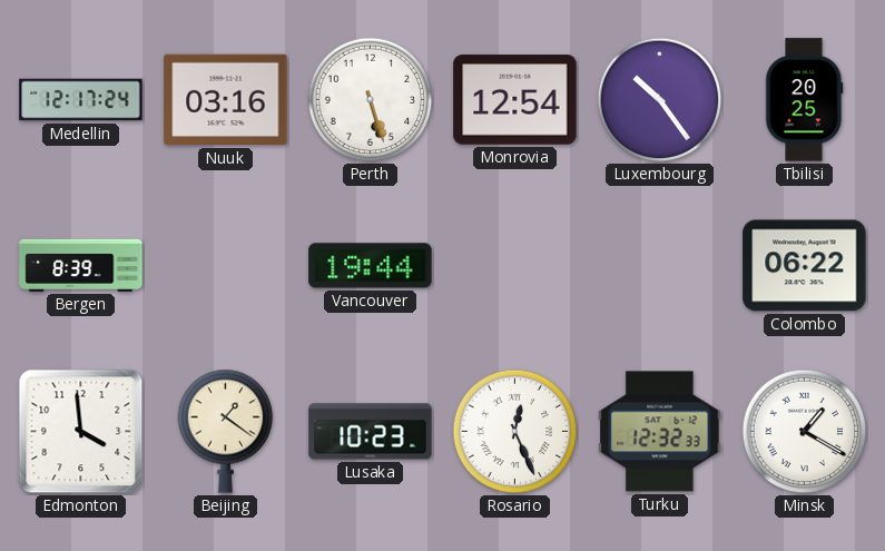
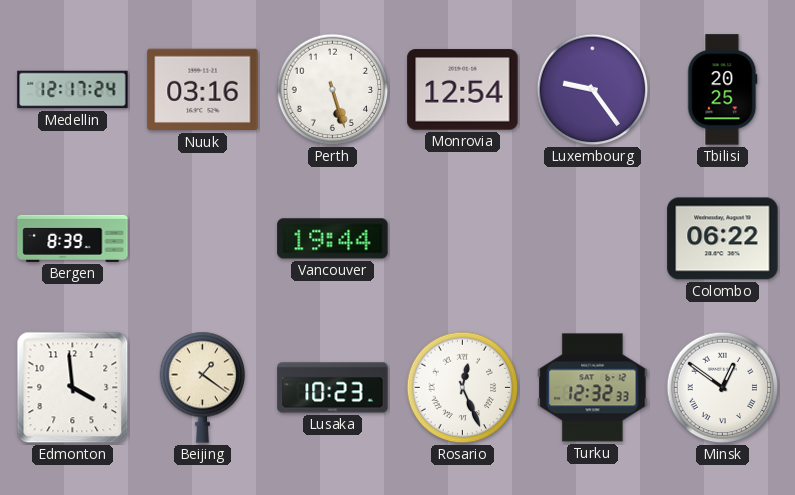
Luxembourg: 10:24 -> 9:24
Minsk: 1:20 -> 12:51
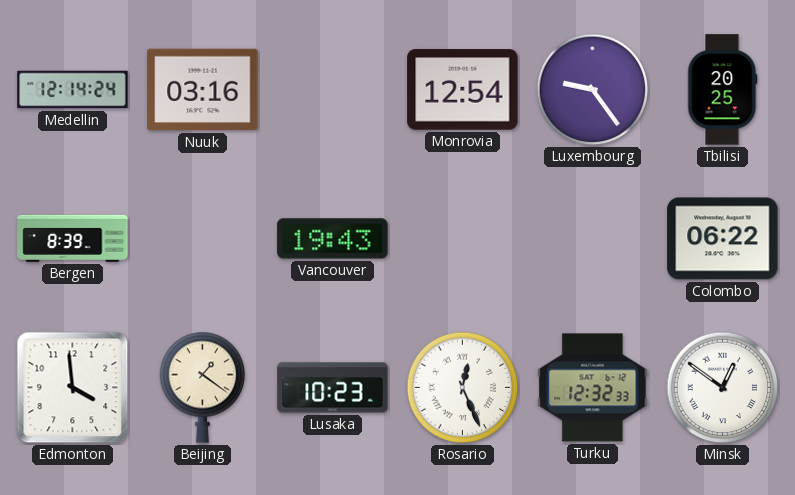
Medellin: 12:17 -> 12:14
Perth: 5:27 -> none
Vancouver: 19:44 -> 19:43
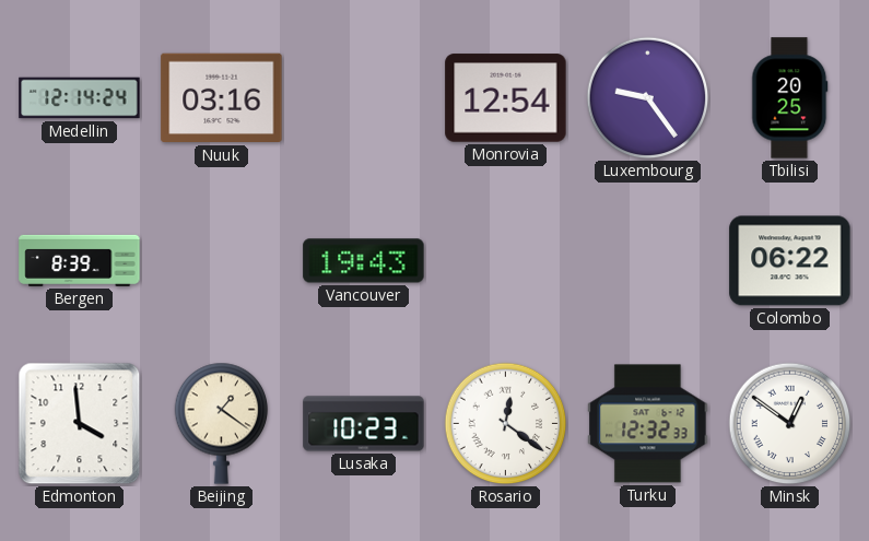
Rosario: 12:26 -> 12:21
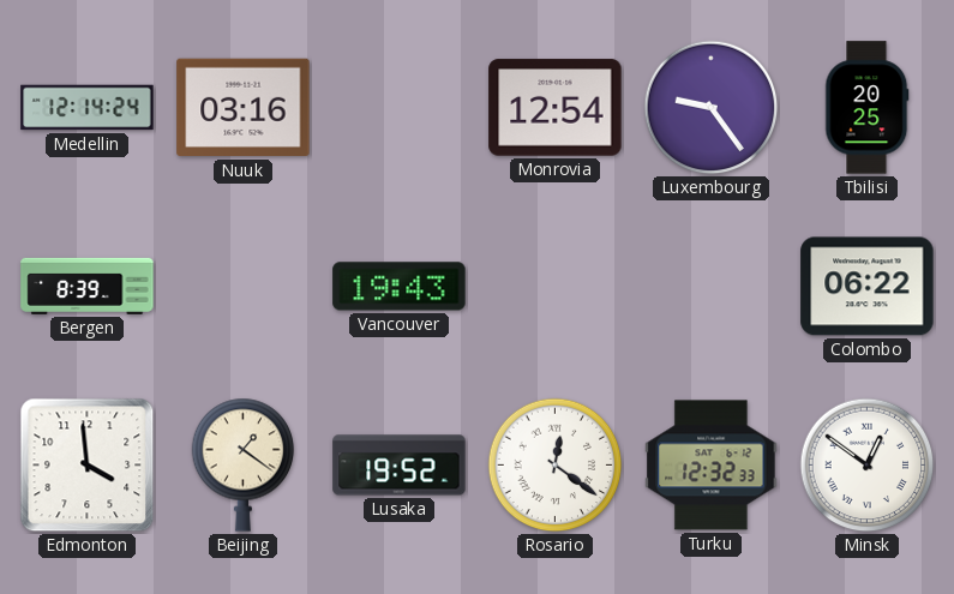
Lusaka: 10:23 -> 19:52
